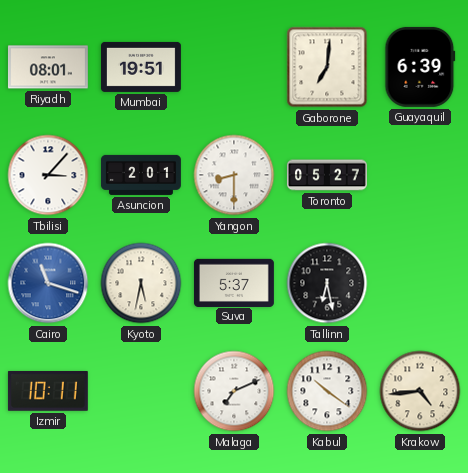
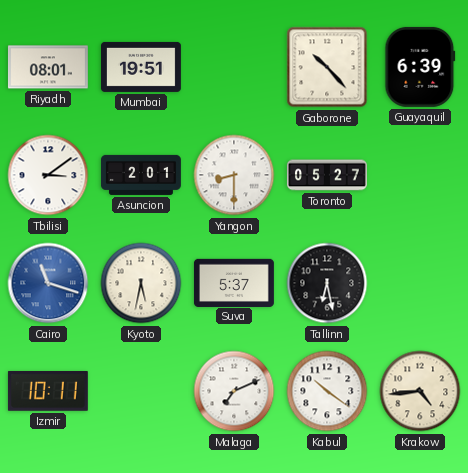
Gaborone: 7:01 -> 10:23
Tbilisi: 3:07 -> 3:09
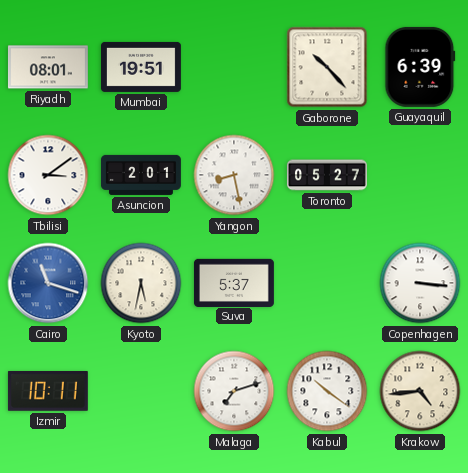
Yangon: 8:30 -> 8:28
Tallinn: 6:28 -> none
Copenhagen: none -> 3:16
Malaga: 7:11 -> 7:12
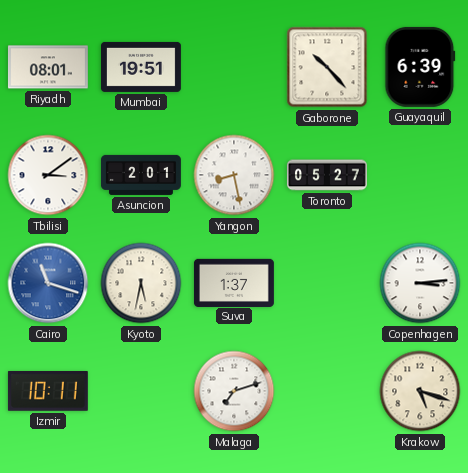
Suva: 5:37 -> 1:37
Copenhagen: 3:16 -> 3:14
Kabul: 10:21 -> none
Krakow: 4:44 -> 5:18
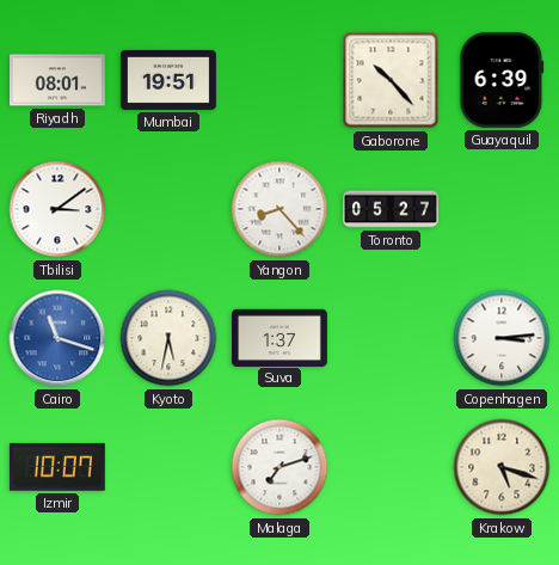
Asuncion: 2:01 -> none
Yangon: 8:28 -> 8:23
Izmir: 10:11 -> 10:07
